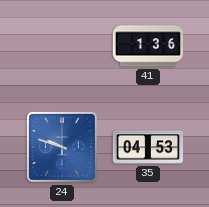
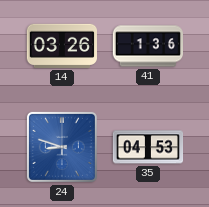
14: none -> 03:26
24: 9:48 -> 8:48
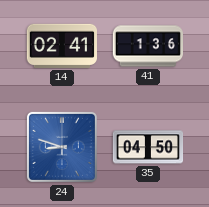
14: 03:26 -> 02:41
35: 04:53 -> 04:50
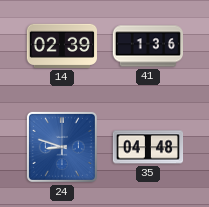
14: 02:41 -> 02:39
35: 04:50 -> 04:48
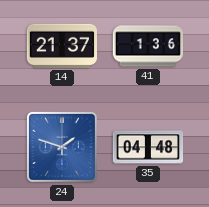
14: 02:39 -> 21:37
24: 8:48 -> 1:48
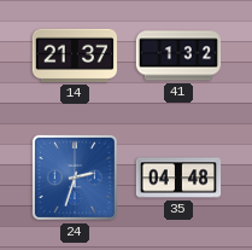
41: 1:36 -> 1:32
24: 1:48 -> 2:33
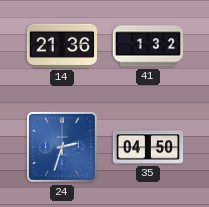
14: 21:37 -> 21:36
35: 04:48 -> 04:50
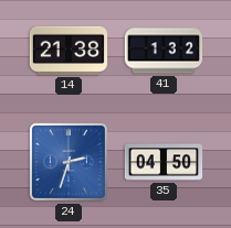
14: 21:36 -> 21:38
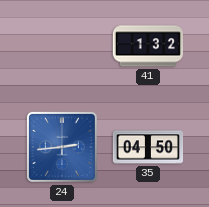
14: 21:38 -> none
24: 2:33 -> 2:44
